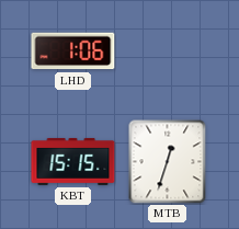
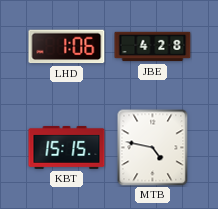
JBE: none -> 4:28
MTB: 12:33 -> 4:47
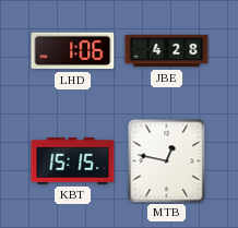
MTB: 4:47 -> 12:47
